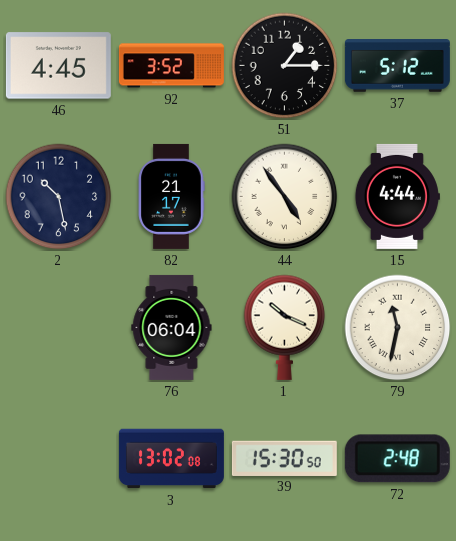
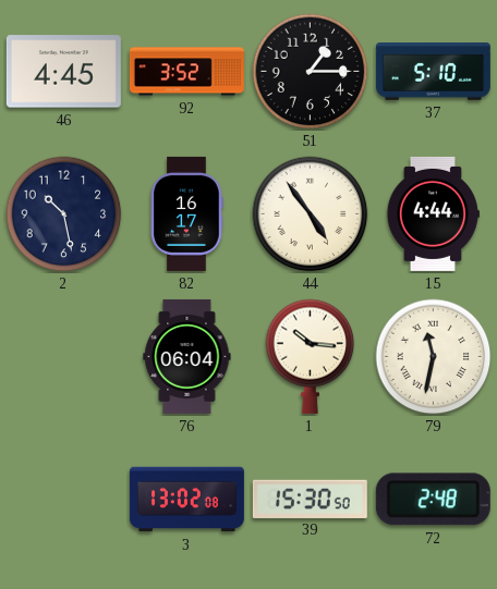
37: 5:12 -> 5:10
82: 21:17 -> 16:17
1: 10:19 -> 10:16
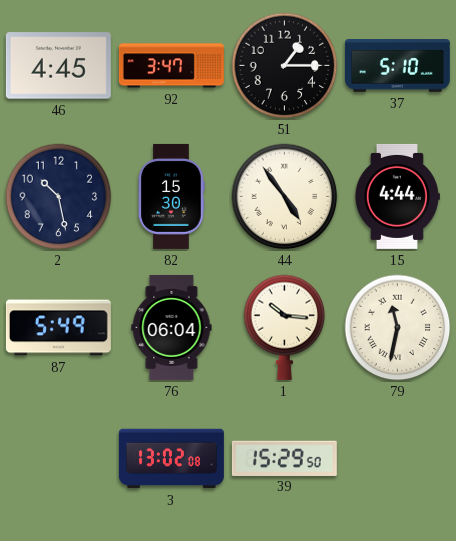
92: 3:52 -> 3:47
82: 16:17 -> 15:30
87: none -> 5:49
39: 15:30 -> 15:29
72: 2:48 -> none
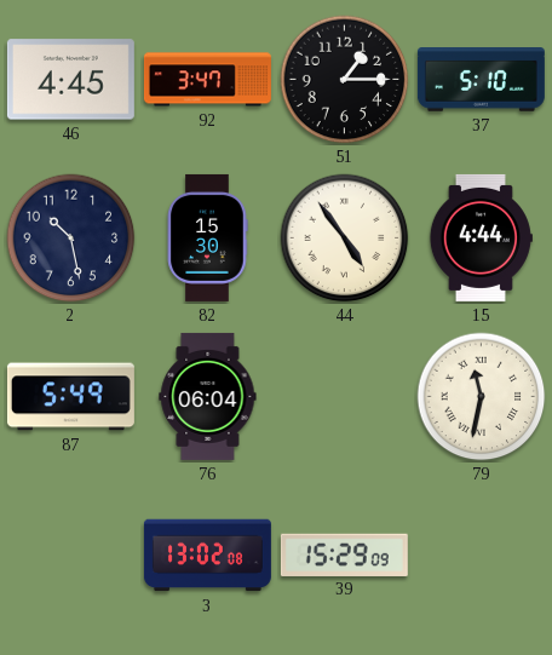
1: 10:16 -> none
39: 15:29:50 -> 15:29:09
